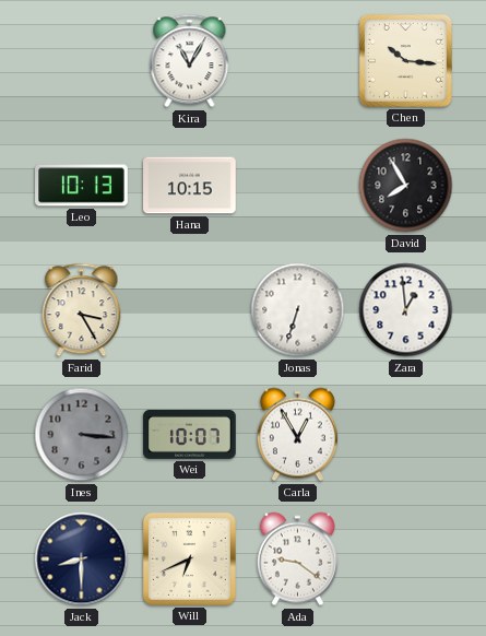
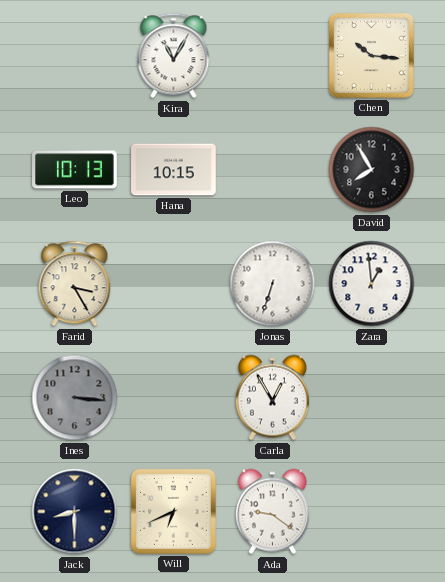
Wei: 10:07 -> none
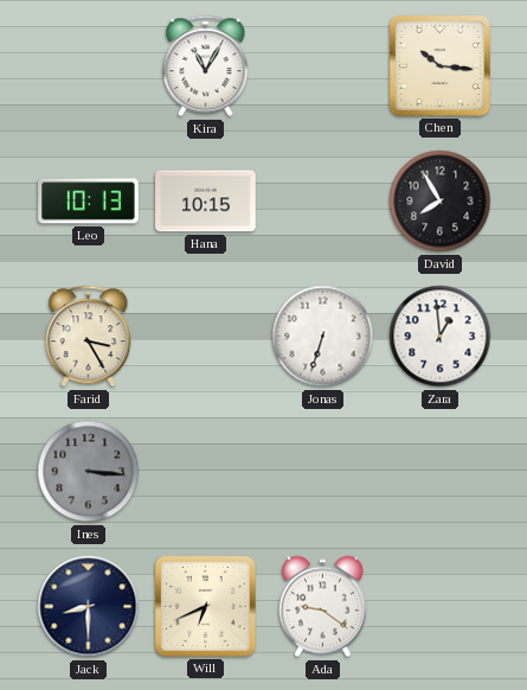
Carla: 12:55 -> none
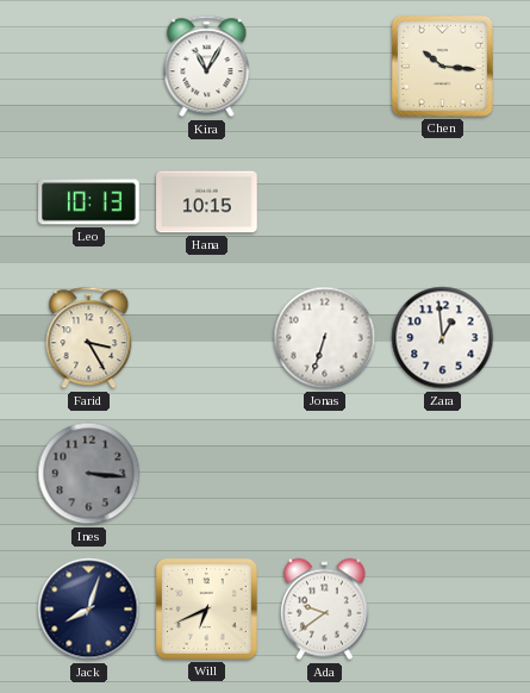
David: 7:55 -> none
Jack: 8:30 -> 8:03
Ada: 9:21 -> 9:39
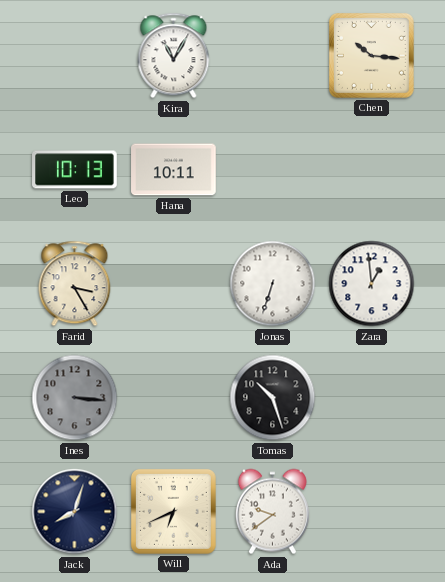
Hana: 10:15 -> 10:11
Tomas: none -> 10:27
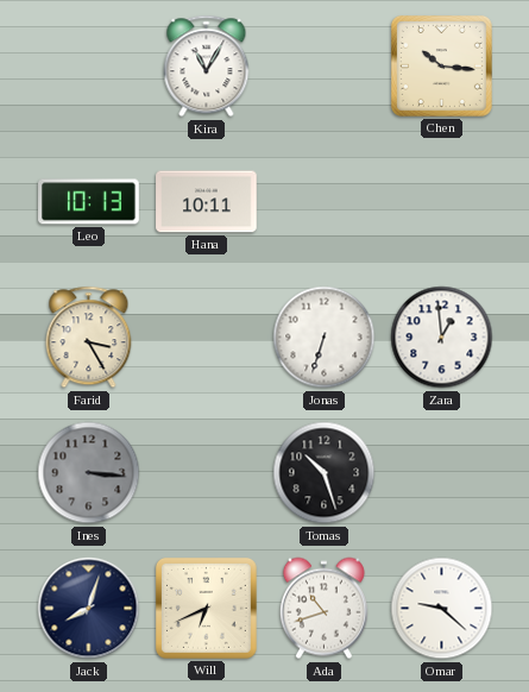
Ada: 9:39 -> 10:42
Omar: none -> 9:22
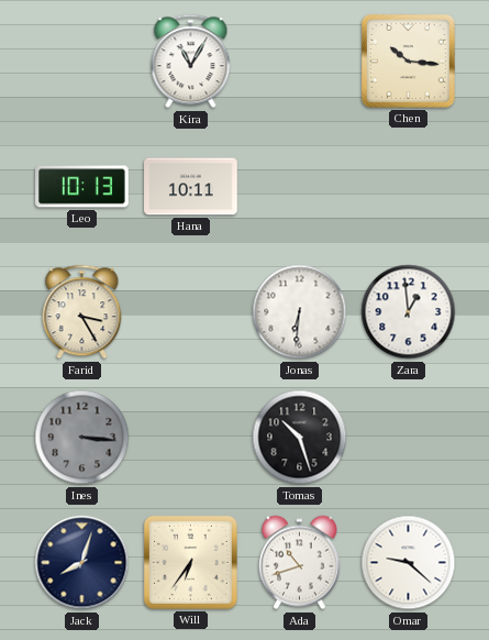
Jonas: 6:33 -> 6:31
Will: 6:41 -> 6:36
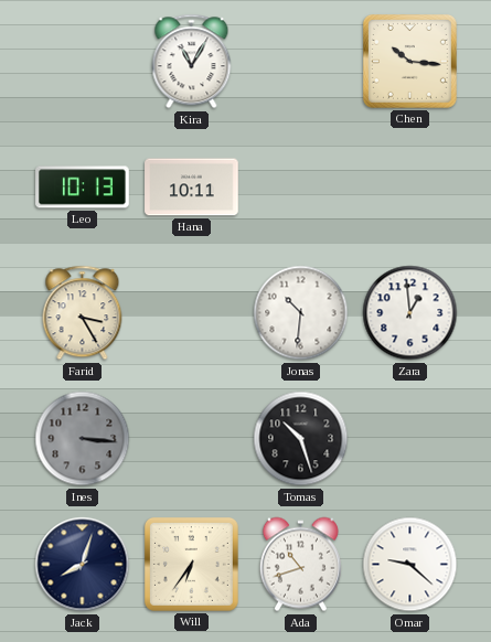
Jonas: 6:31 -> 10:31
